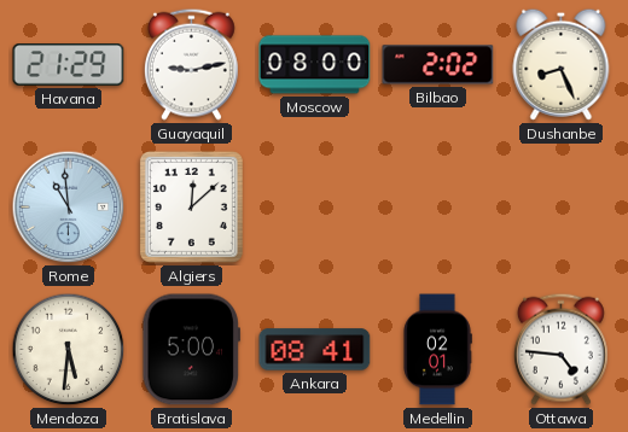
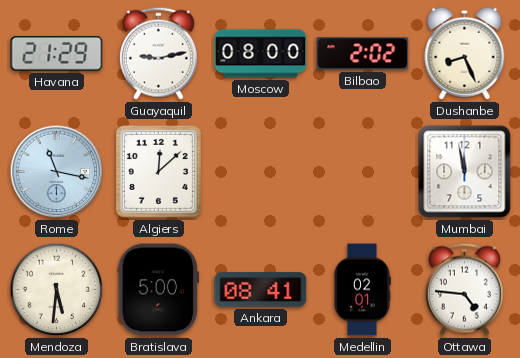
Rome: 10:59 -> 11:17
Mumbai: none -> 11:58
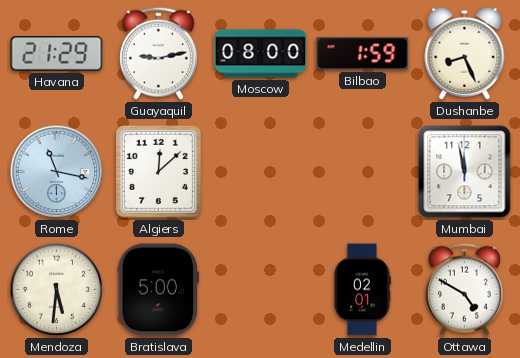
Bilbao: 2:02 -> 1:59
Ankara: 08:41 -> none
Ottawa: 4:46 -> 4:50
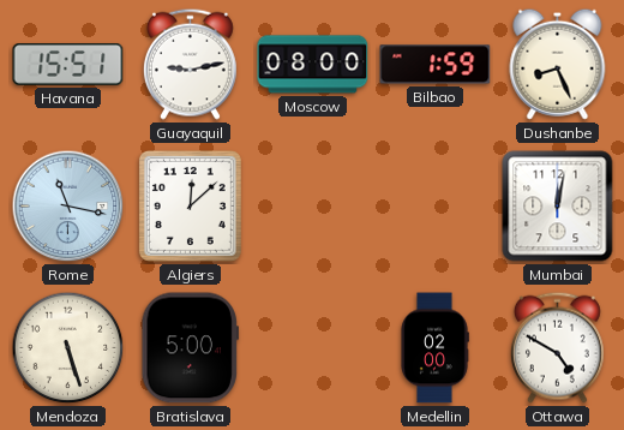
Havana: 21:29 -> 15:51
Mumbai: 11:58 -> 12:02
Mendoza: 5:31 -> 5:27
Medellin: 02:01 -> 02:00
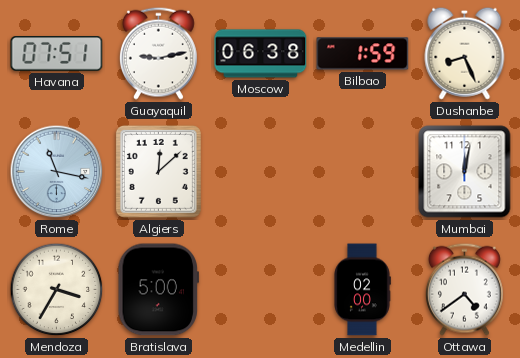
Havana: 15:51 -> 07:51
Moscow: 08:00 -> 06:38
Mendoza: 5:27 -> 3:35
Ottawa: 4:50 -> 4:39
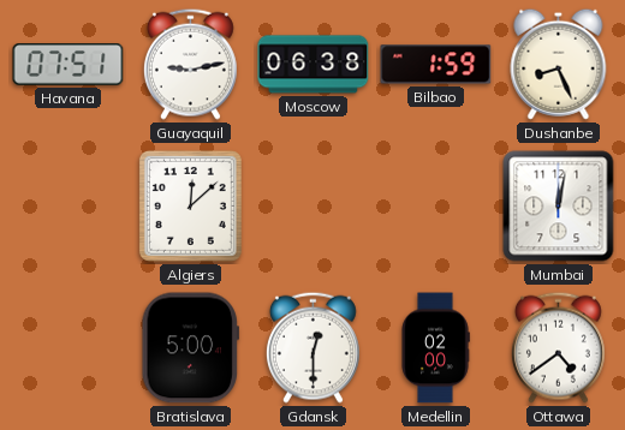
Rome: 11:17 -> none
Mendoza: 3:35 -> none
Gdansk: none -> 12:30
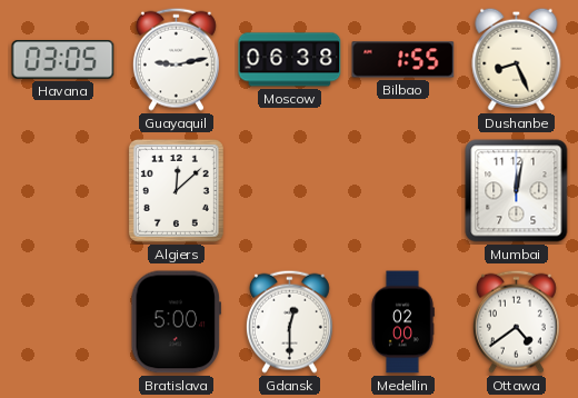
Havana: 07:51 -> 03:05
Bilbao: 1:59 -> 1:55
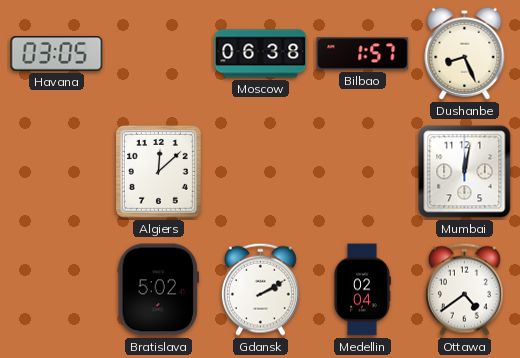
Guayaquil: 9:13 -> none
Bilbao: 1:55 -> 1:57
Bratislava: 5:00 -> 5:02
Gdansk: 12:30 -> 2:10
Medellin: 02:00 -> 02:04
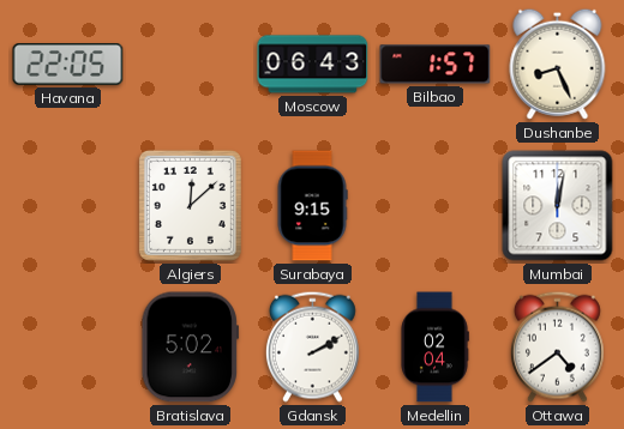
Havana: 03:05 -> 22:05
Moscow: 06:38 -> 06:43
Surabaya: none -> 9:15
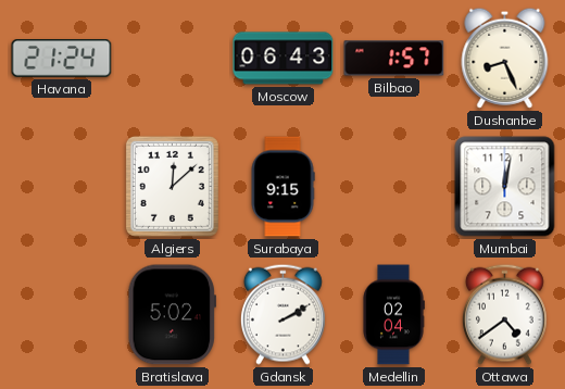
Havana: 22:05 -> 21:24
